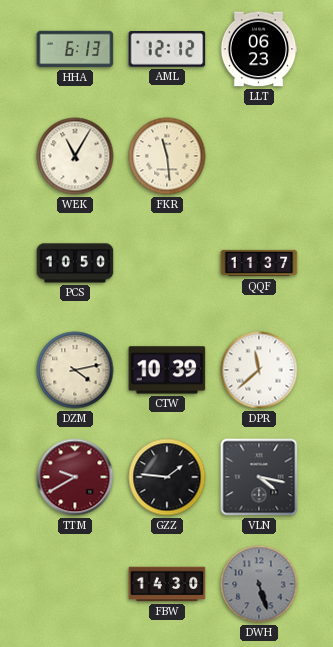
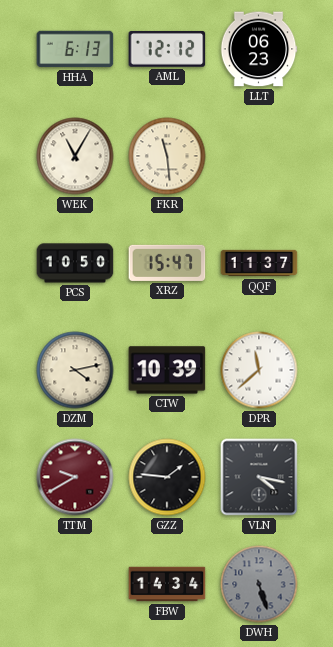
XRZ: none -> 15:47
FBW: 14:30 -> 14:34
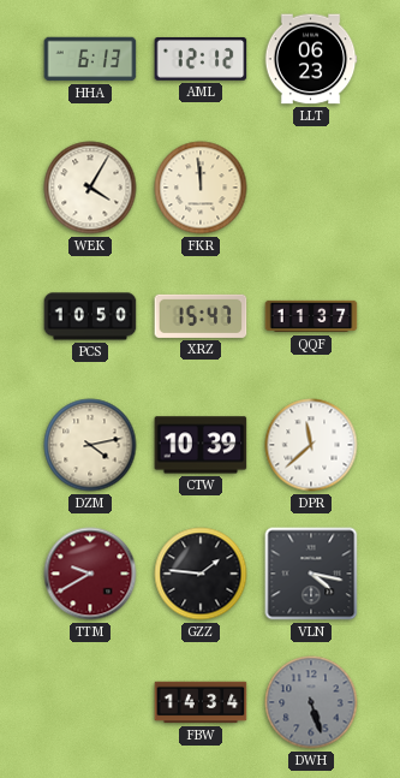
WEK: 11:05 -> 4:05
FKR: 11:29 -> 11:59
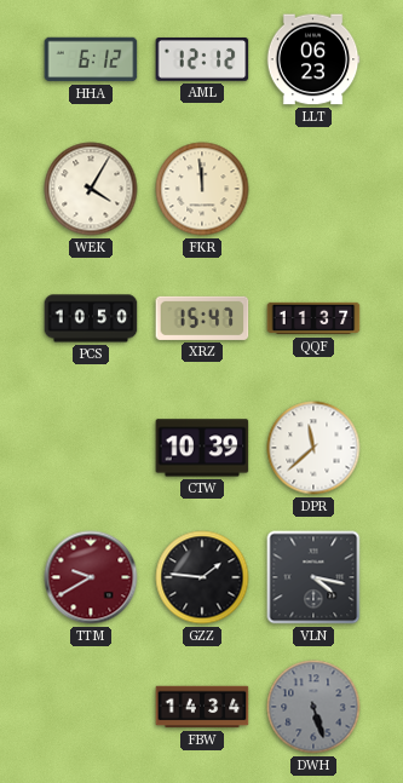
HHA: 6:13 -> 6:12
DZM: 4:13 -> none
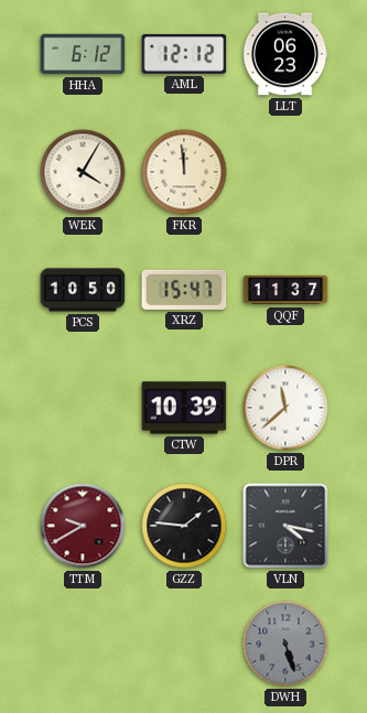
FBW: 14:34 -> none
